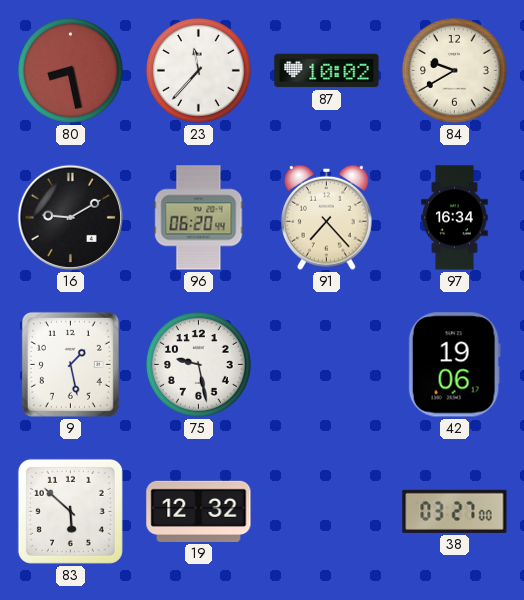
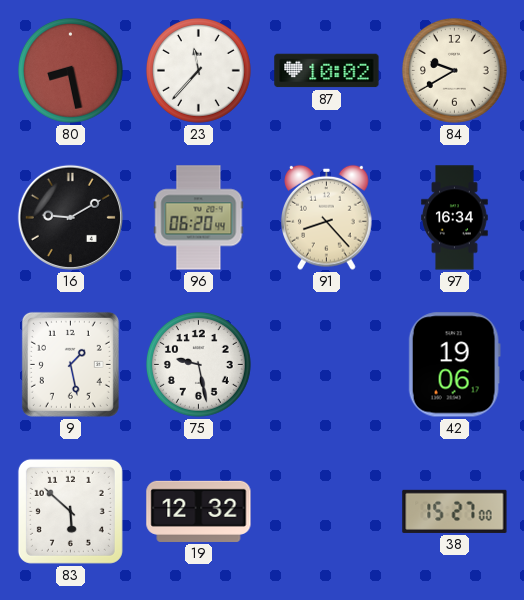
91: 7:23 -> 8:23
38: 03:27 -> 15:27
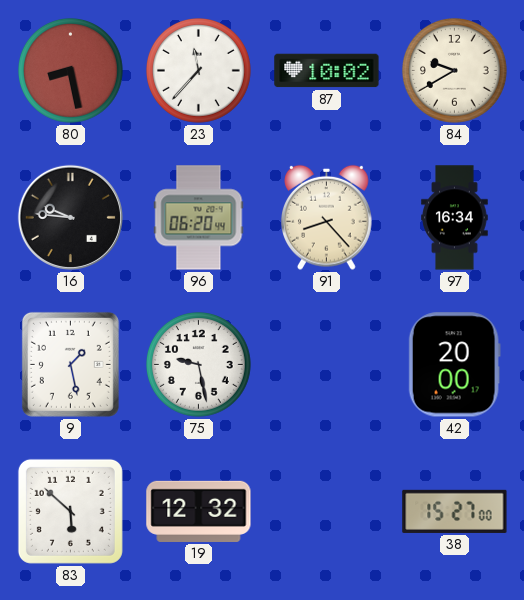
16: 9:10 -> 9:46
42: 19:06 -> 20:00
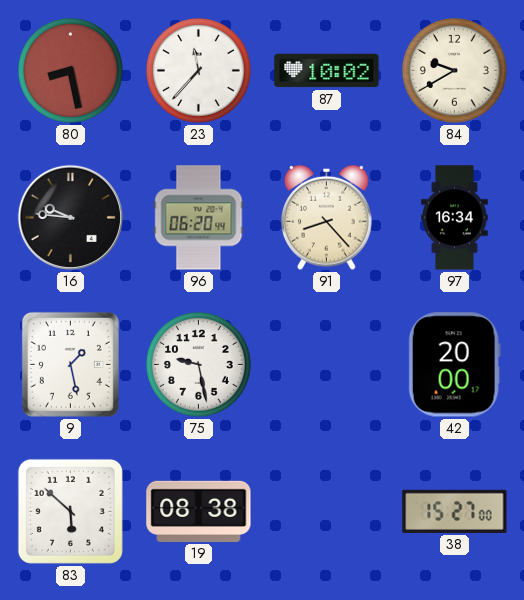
19: 12:32 -> 08:38
